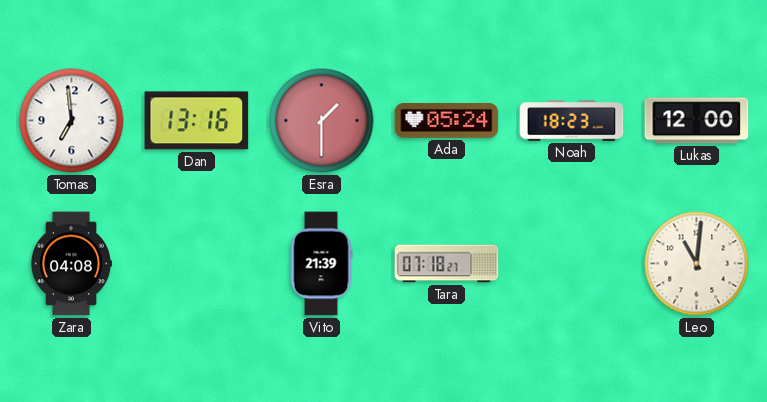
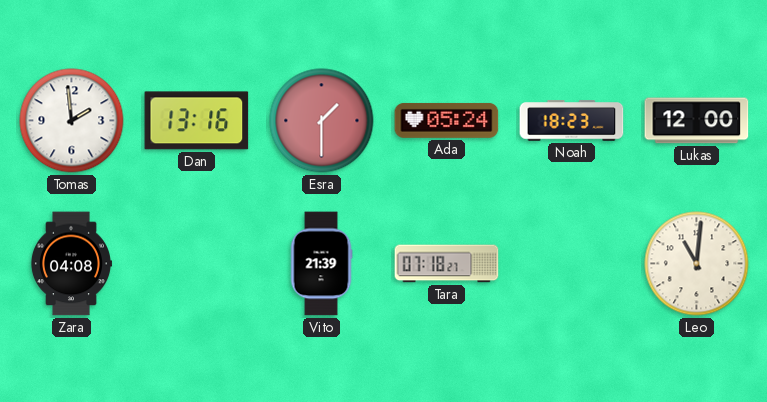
Tomas: 6:59 -> 1:59
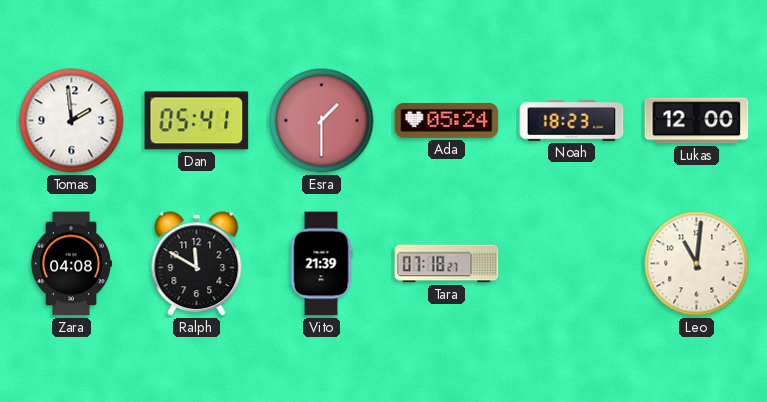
Dan: 13:16 -> 05:41
Ralph: none -> 11:50
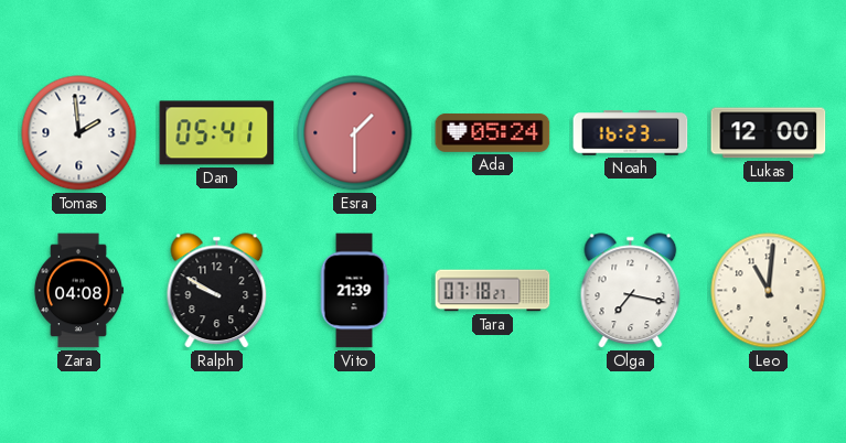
Noah: 18:23 -> 16:23
Ralph: 11:50 -> 9:50
Olga: none -> 7:17
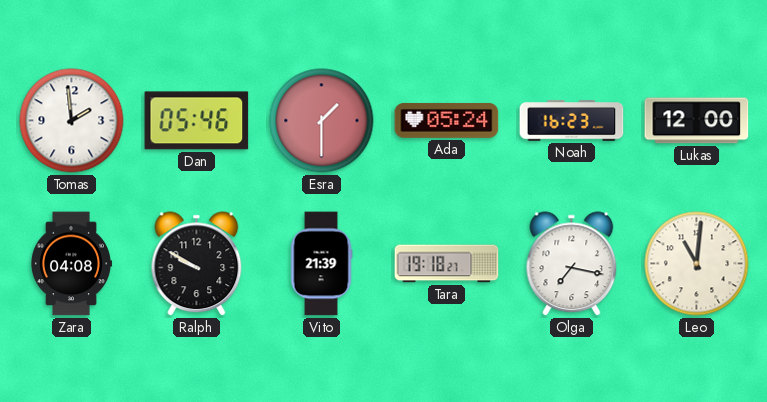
Dan: 05:41 -> 05:46
Tara: 07:18 -> 19:18
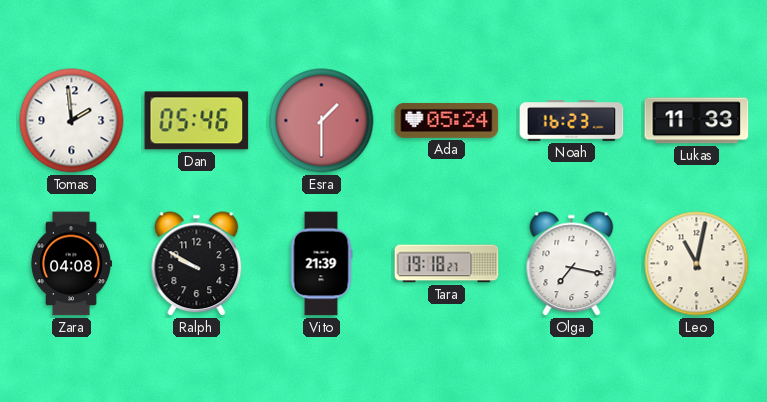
Lukas: 12:00 -> 11:33
Leo: 11:01 -> 11:02
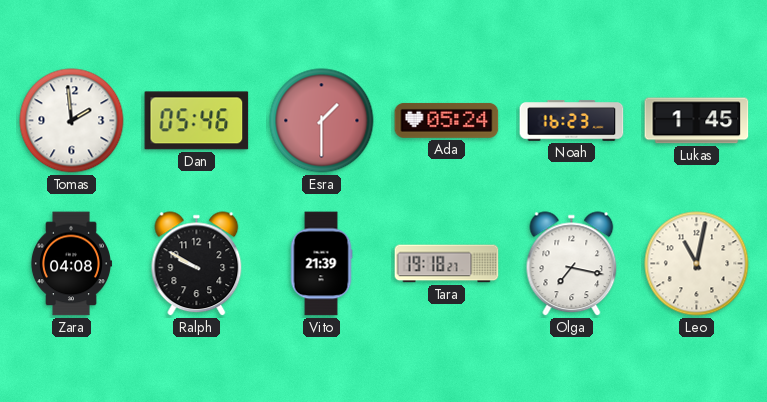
Lukas: 11:33 -> 1:45
